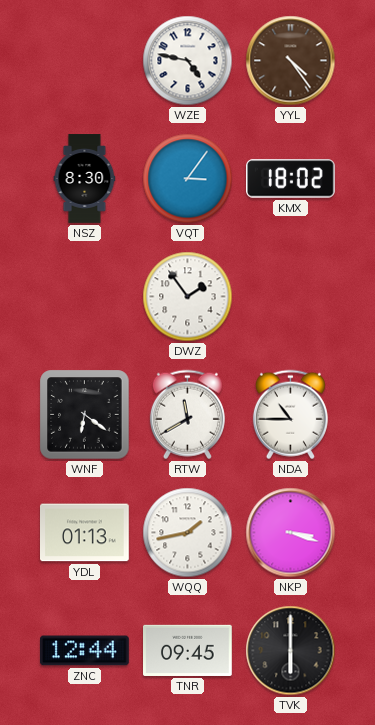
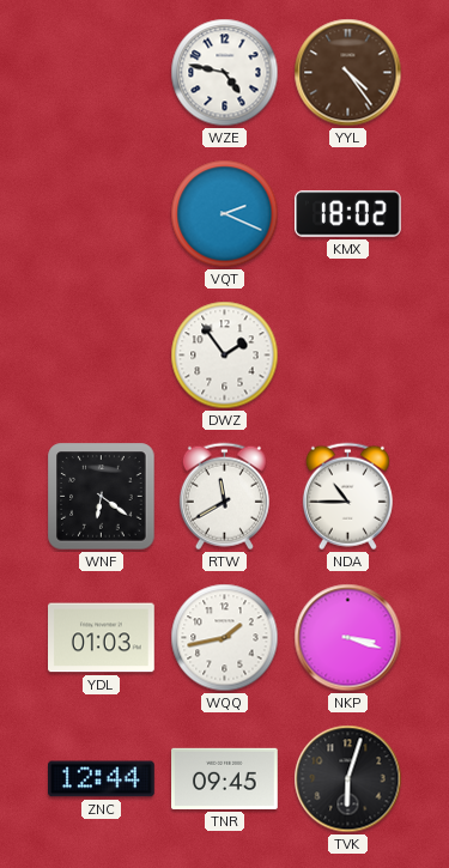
NSZ: 8:30 -> none
VQT: 3:06 -> 2:19
YDL: 01:13 -> 01:03
TVK: 6:00 -> 6:03
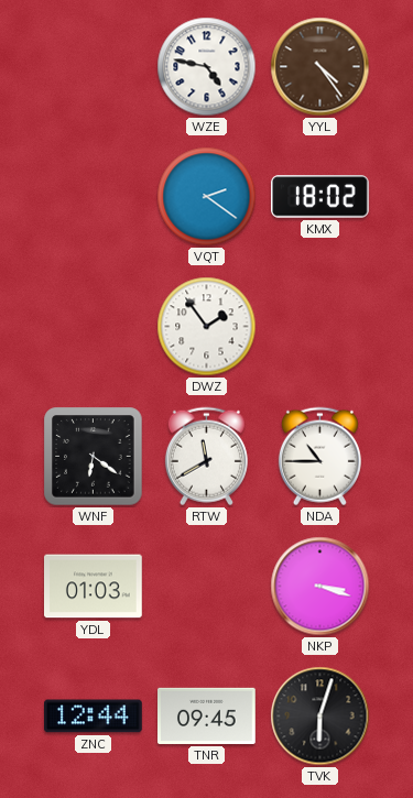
VQT: 2:19 -> 2:21
WQQ: 1:43 -> none
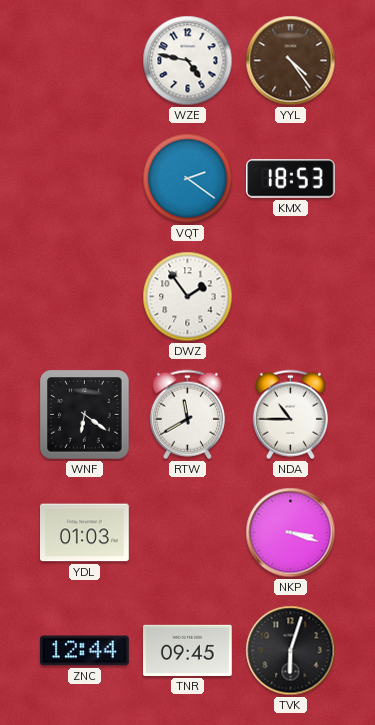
KMX: 18:02 -> 18:53
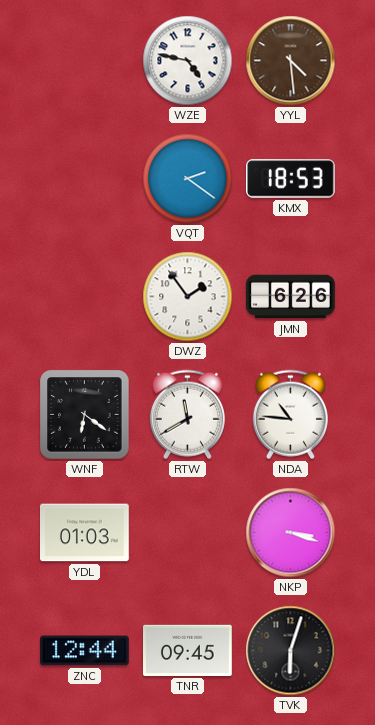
YYL: 4:24 -> 4:29
JMN: none -> 6:26
NDA: 10:45 -> 10:46
